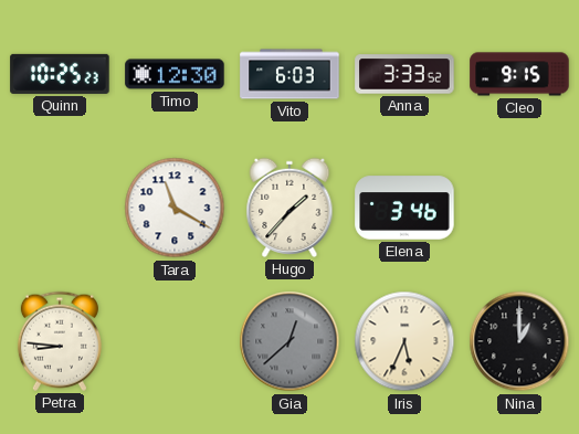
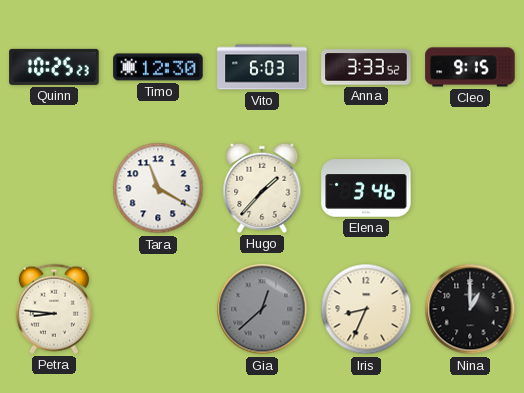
Iris: 5:34 -> 8:34
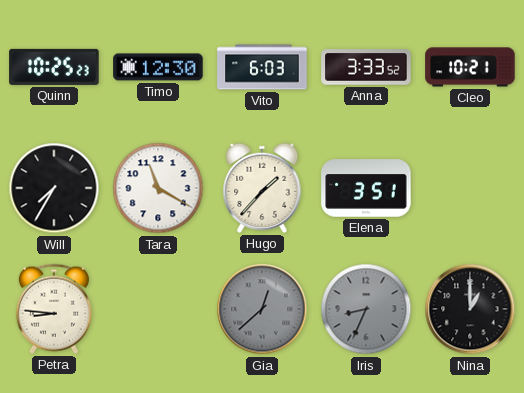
Cleo: 9:15 -> 10:21
Will: none -> 7:35
Elena: 3:46 -> 3:51
Iris dial: cream -> grey
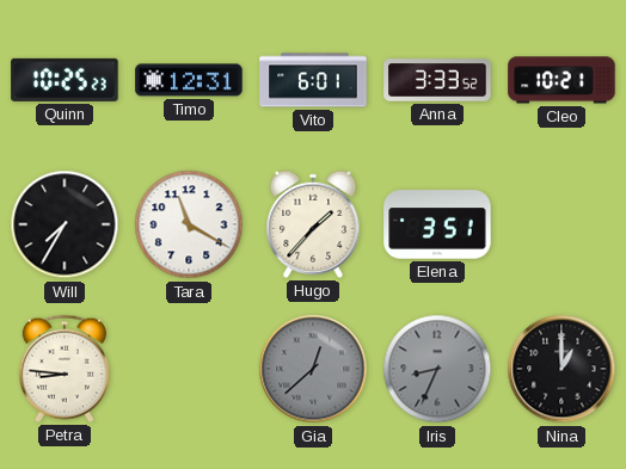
Timo: 12:30 -> 12:31
Vito: 6:03 -> 6:01
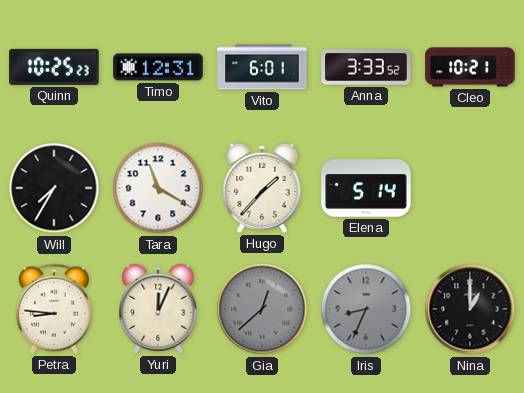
Elena: 3:51 -> 5:14
Yuri: none -> 12:04
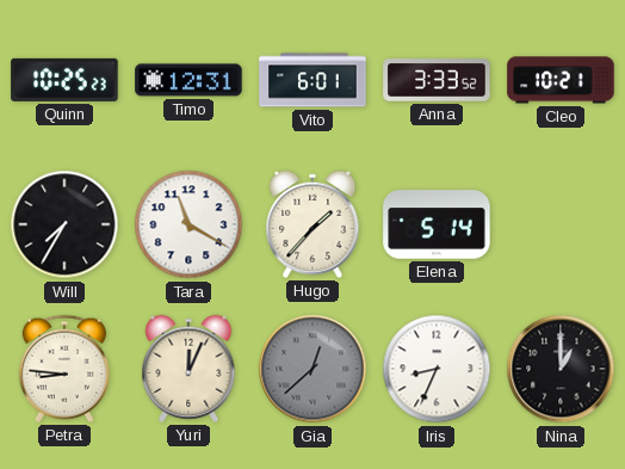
Iris dial: grey -> white
